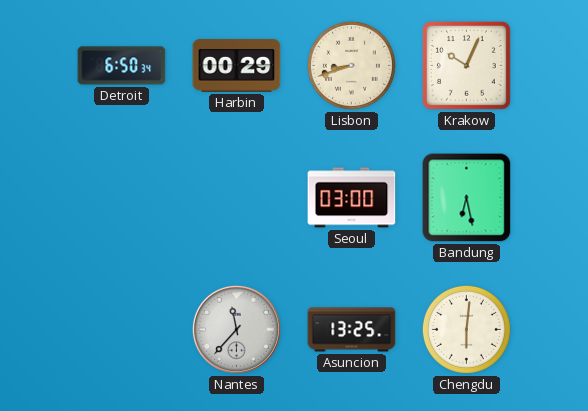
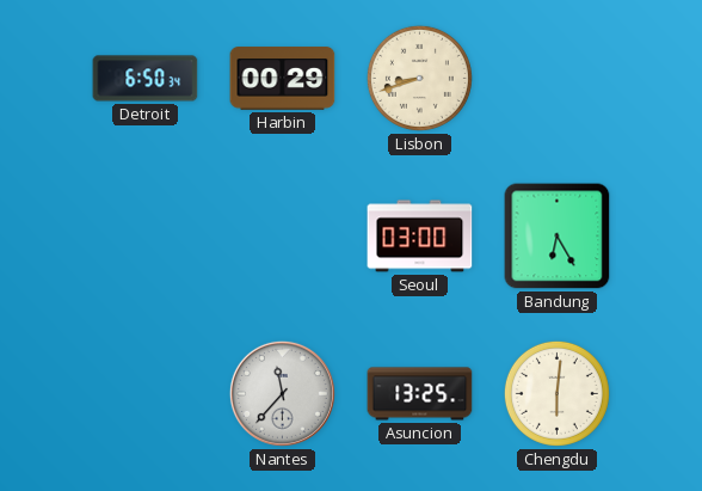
Krakow: 10:04 -> none
Bandung: 6:28 -> 6:25
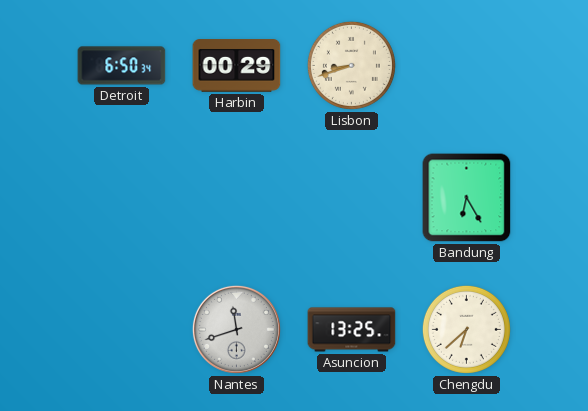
Seoul: 03:00 -> none
Nantes: 11:37 -> 11:42
Chengdu: 6:01 -> 6:38
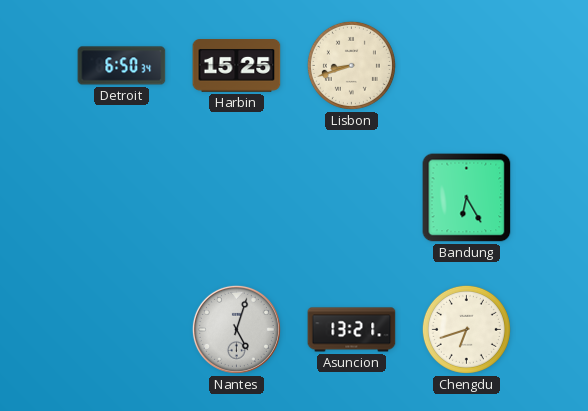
Harbin: 00:29 -> 15:25
Nantes: 11:42 -> 5:03
Asuncion: 13:25 -> 13:21
Chengdu: 6:38 -> 6:42
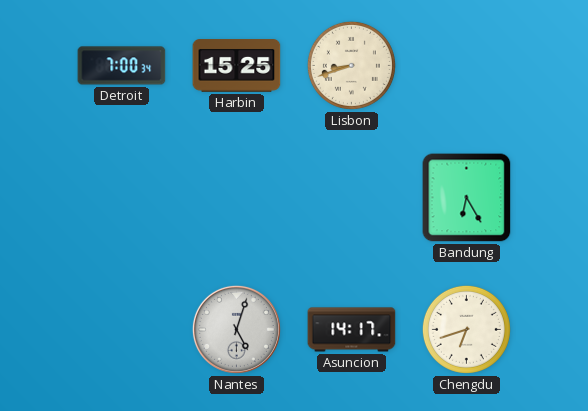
Detroit: 6:50 -> 7:00
Asuncion: 13:21 -> 14:17
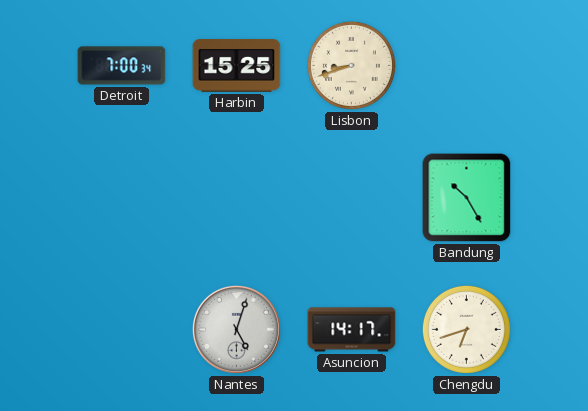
Bandung: 6:25 -> 10:25
